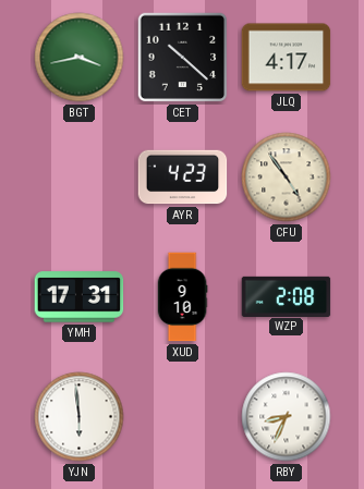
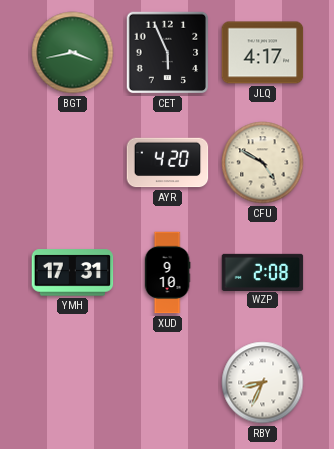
CET: 10:22 -> 5:56
AYR: 4:23 -> 4:20
CFU: 4:54 -> 4:50
YJN: 5:59 -> none
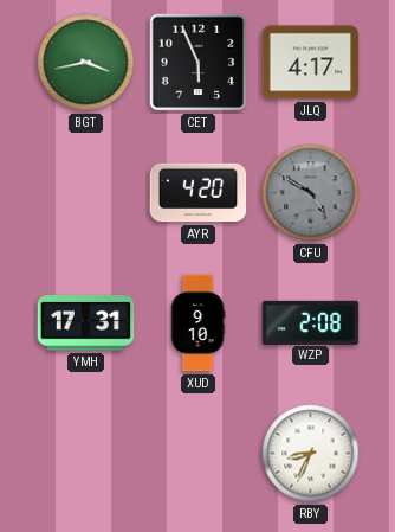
CFU dial: cream -> grey
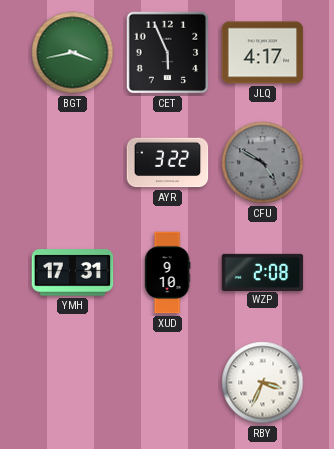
AYR: 4:20 -> 3:22
RBY: 8:34 -> 3:34
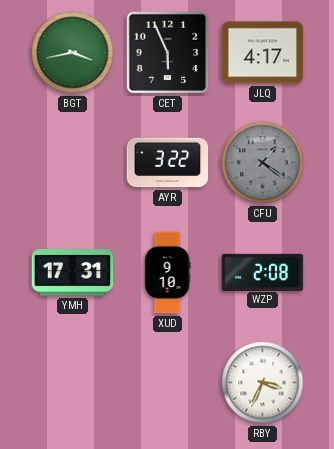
CFU: 4:50 -> 1:21
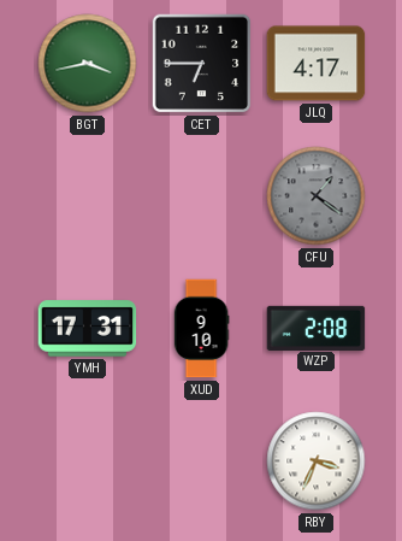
CET: 5:56 -> 6:45
AYR: 3:22 -> none
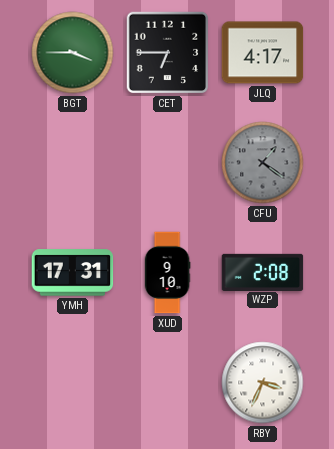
BGT: 3:43 -> 3:45
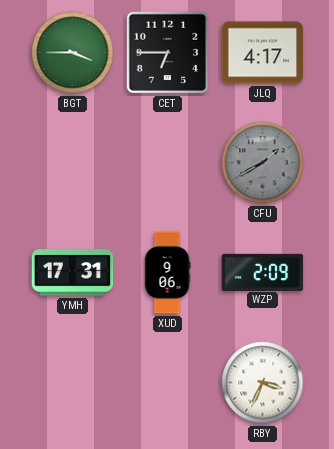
CFU: 1:21 -> 1:40
XUD: 9:10 -> 9:06
WZP: 2:08 -> 2:09
